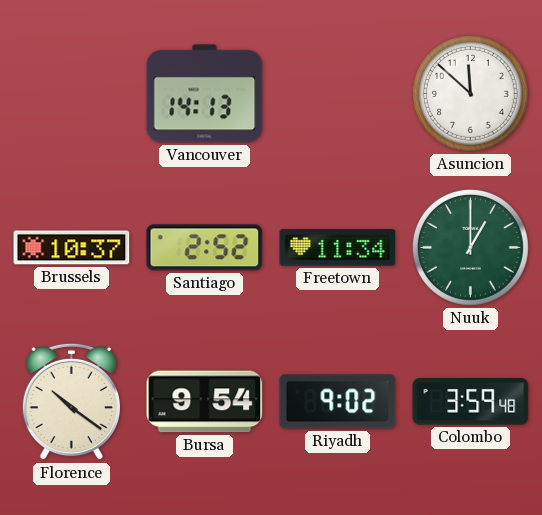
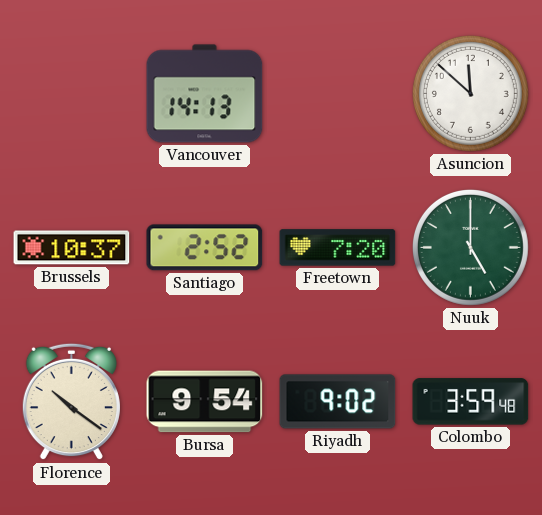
Freetown: 11:34 -> 7:20
Nuuk: 1:00 -> 5:00
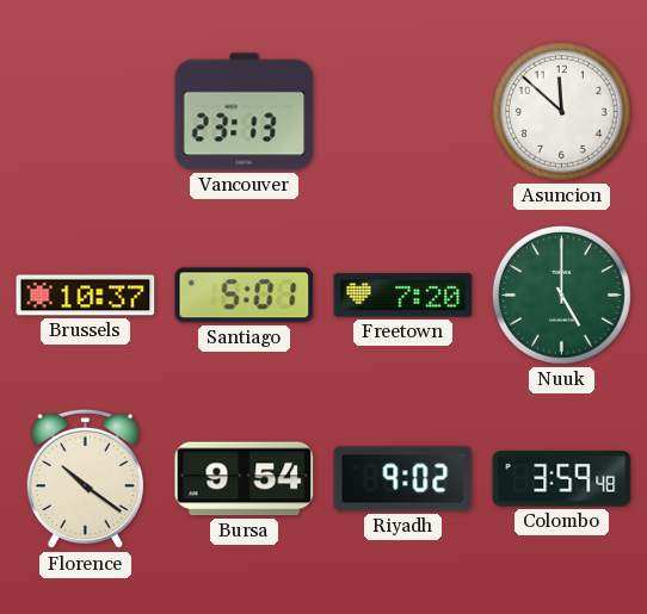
Vancouver: 14:13 -> 23:13
Santiago: 2:52 -> 5:01
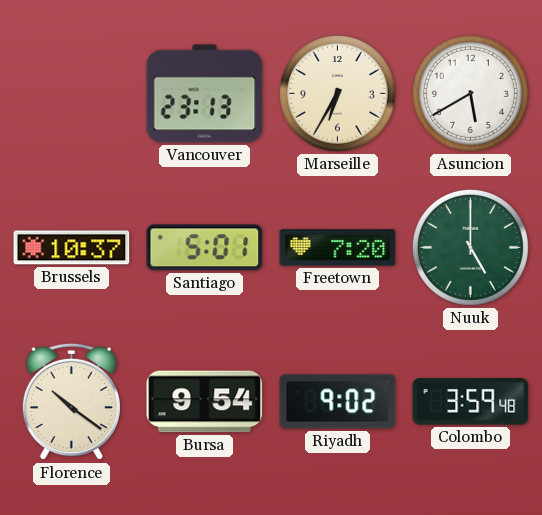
Marseille: none -> 6:35
Asuncion: 11:52 -> 5:40
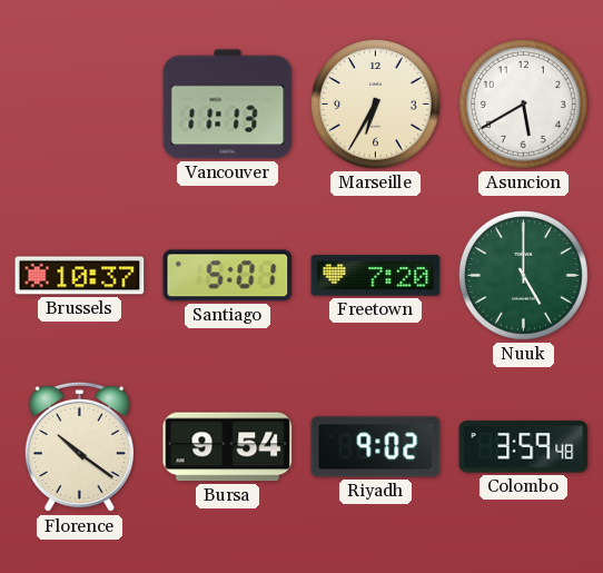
Vancouver: 23:13 -> 11:13
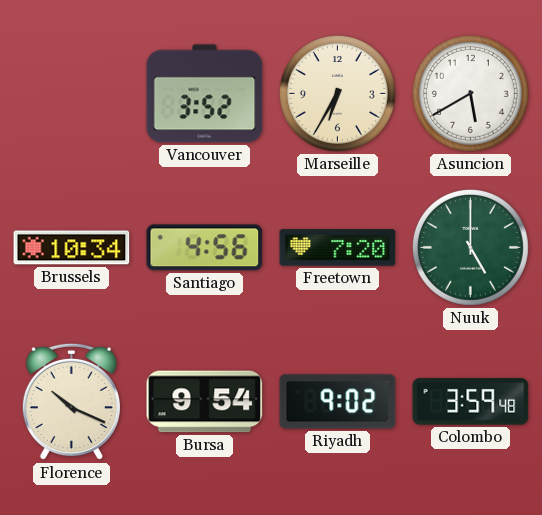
Vancouver: 11:13 -> 3:52
Brussels: 10:37 -> 10:34
Santiago: 5:01 -> 4:56
Florence: 10:21 -> 10:19
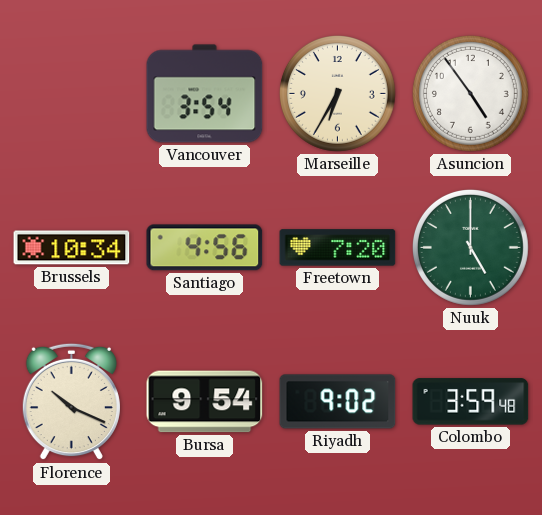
Vancouver: 3:52 -> 3:54
Asuncion: 5:40 -> 4:54
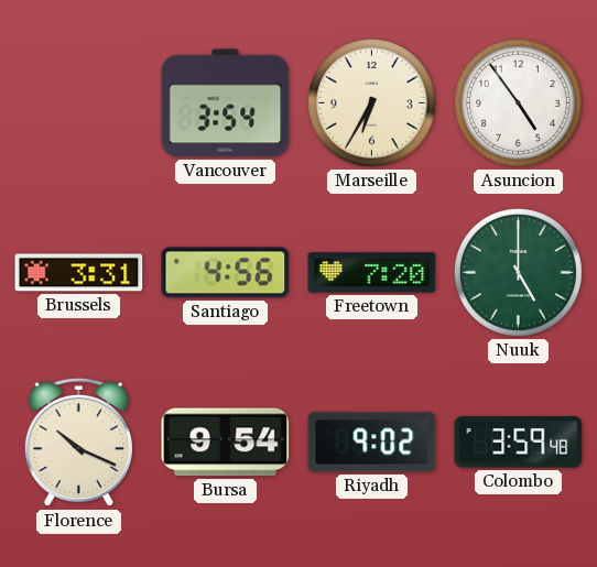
Brussels: 10:34 -> 3:31
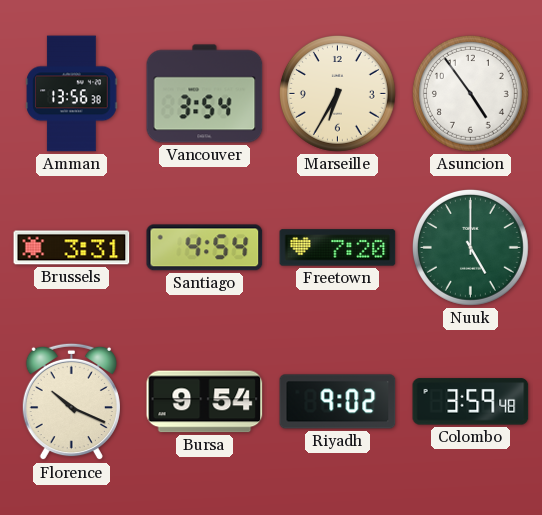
Amman: none -> 13:56
Santiago: 4:56 -> 4:54
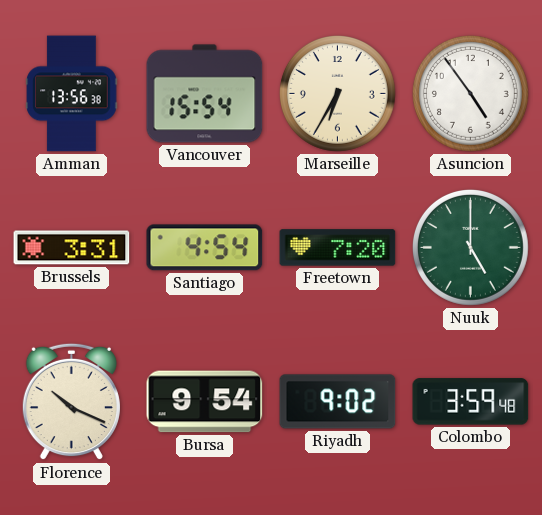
Vancouver: 3:54 -> 15:54
